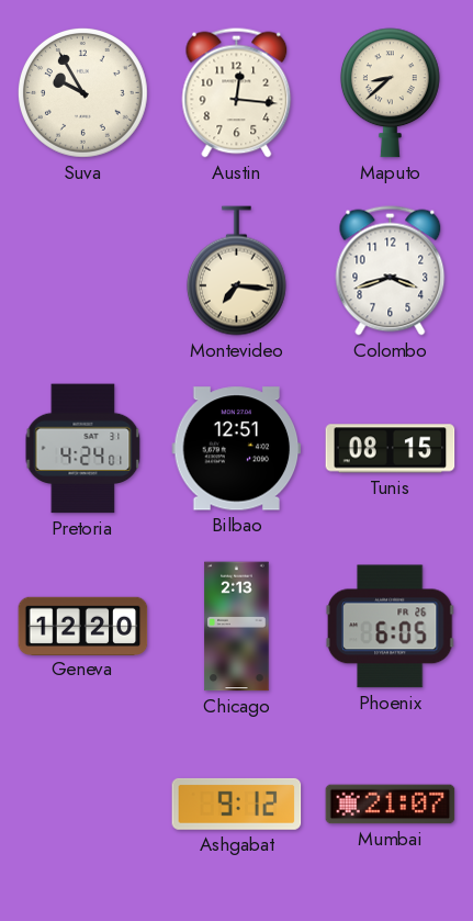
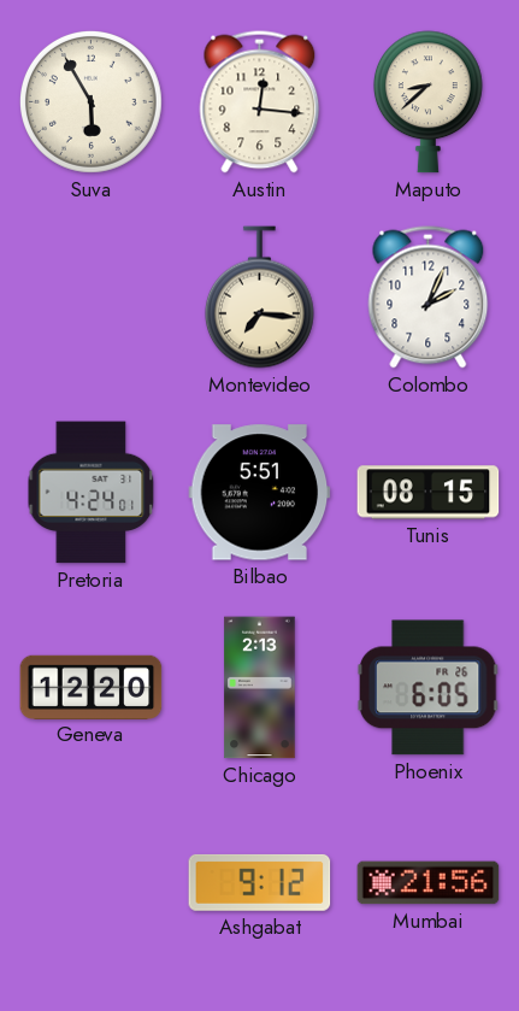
Suva: 9:55 -> 5:55
Colombo: 3:42 -> 2:04
Bilbao: 12:51 -> 5:51
Mumbai: 21:07 -> 21:56
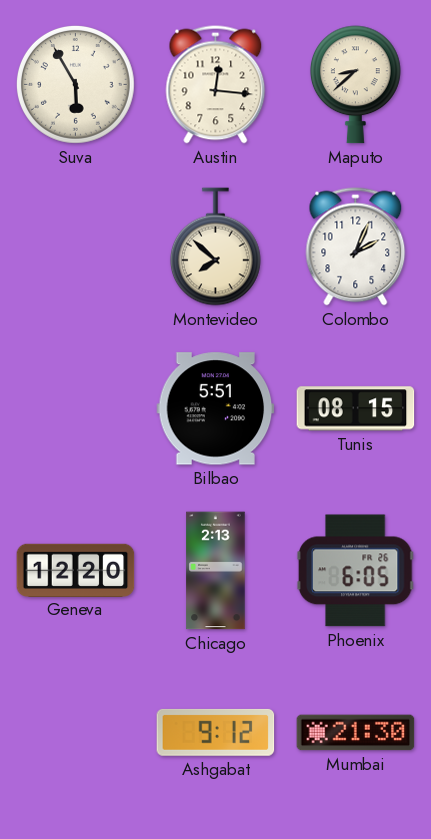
Montevideo: 7:16 -> 7:52
Pretoria: 4:24 -> none
Mumbai: 21:56 -> 21:30
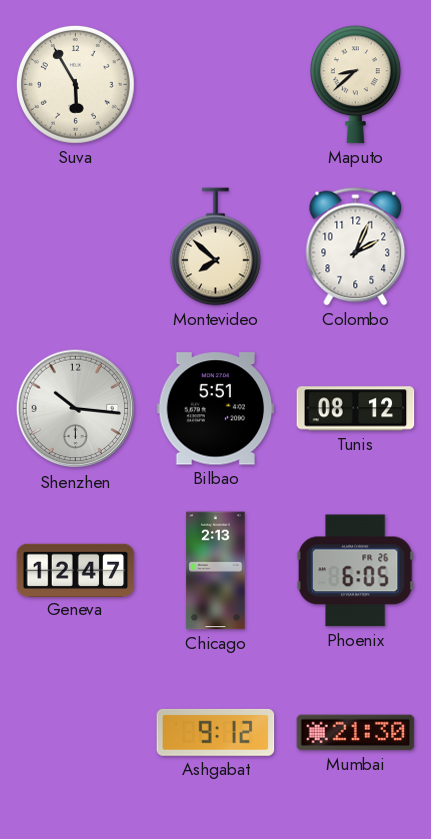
Austin: 12:16 -> none
Shenzhen: none -> 10:16
Tunis: 08:15 -> 08:12
Geneva: 12:20 -> 12:47
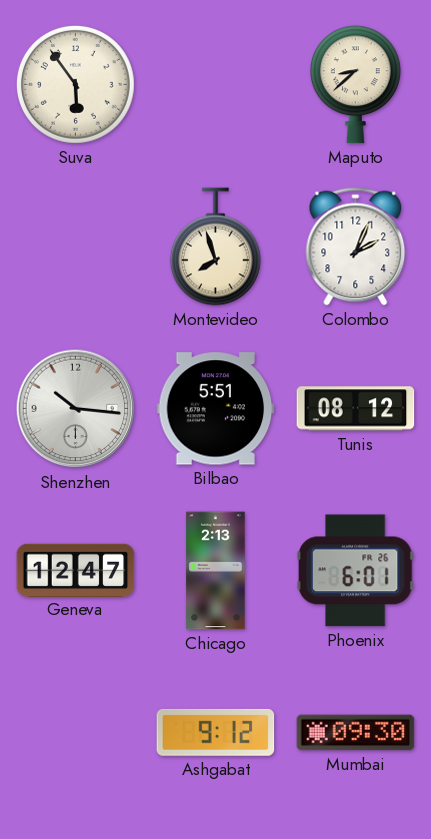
Suva: 5:55 -> 5:54
Montevideo: 7:52 -> 7:57
Phoenix: 6:05 -> 6:01
Mumbai: 21:30 -> 09:30
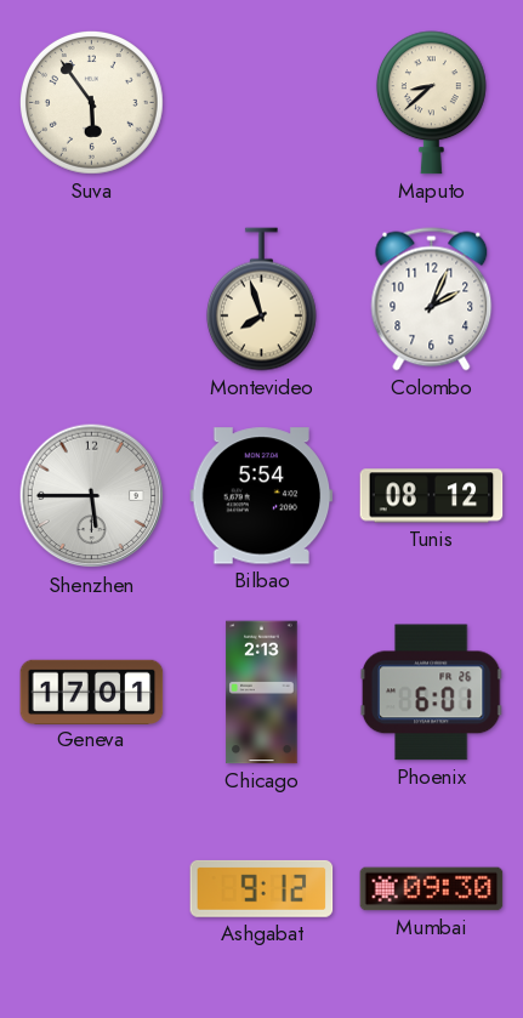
Shenzhen: 10:16 -> 5:45
Bilbao: 5:51 -> 5:54
Geneva: 12:47 -> 17:01
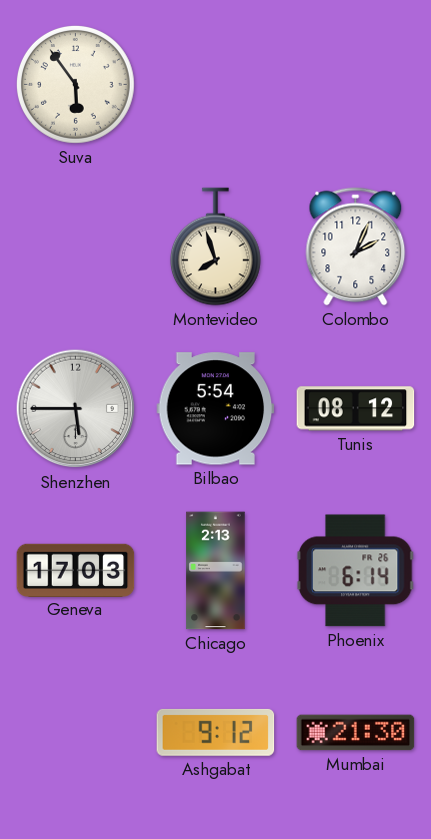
Maputo: 8:38 -> none
Geneva: 17:01 -> 17:03
Phoenix: 6:01 -> 6:14
Mumbai: 09:30 -> 21:30
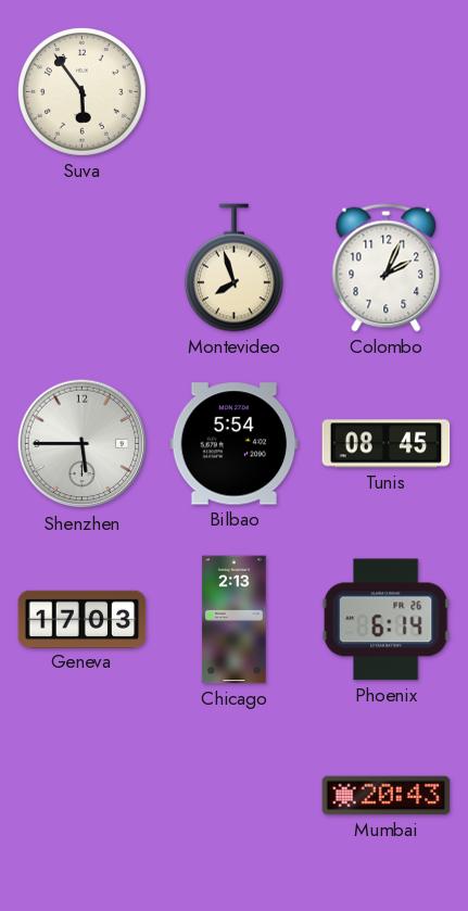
Tunis: 08:12 -> 08:45
Ashgabat: 9:12 -> none
Mumbai: 21:30 -> 20:43
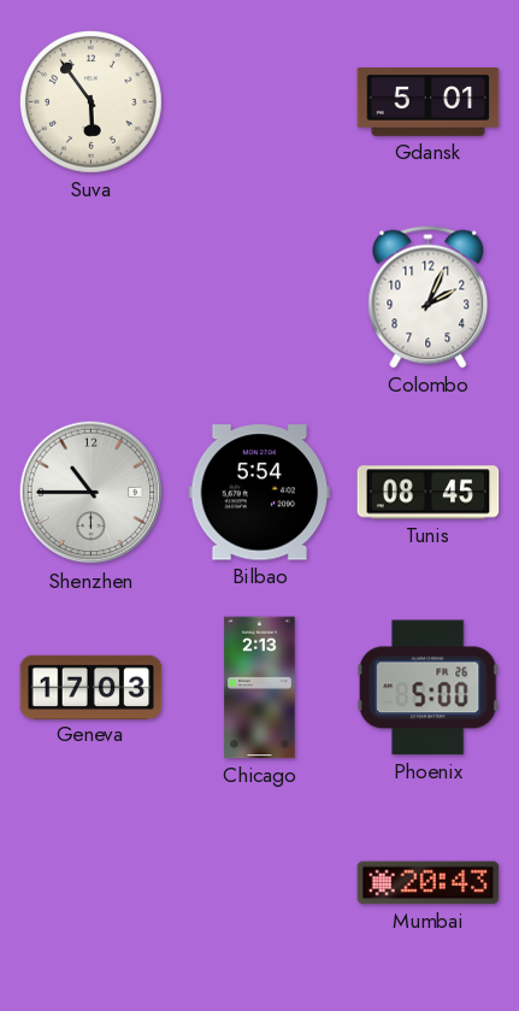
Gdansk: none -> 5:01
Montevideo: 7:57 -> none
Shenzhen: 5:45 -> 10:45
Phoenix: 6:14 -> 5:00
